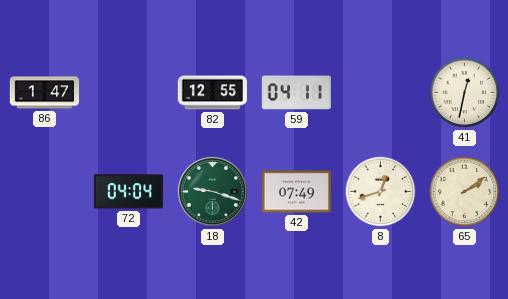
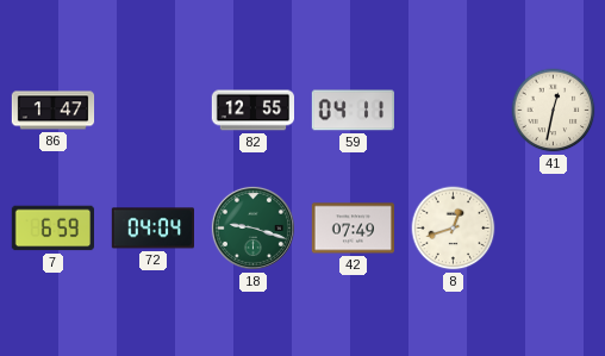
7: none -> 6:59
65: 2:09 -> none
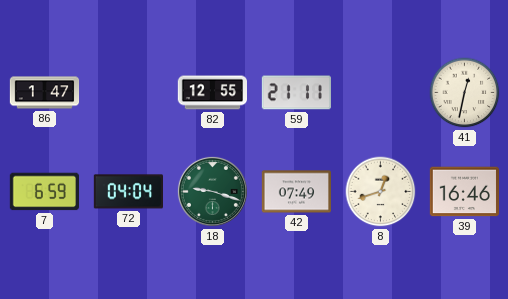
59: 04:11 -> 21:11
39: none -> 16:46
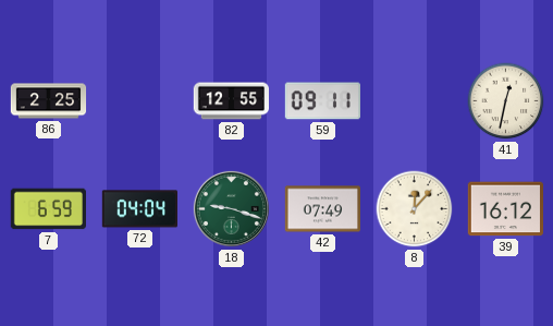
86: 1:47 -> 2:25
59: 21:11 -> 09:11
8: 12:42 -> 12:07
39: 16:46 -> 16:12
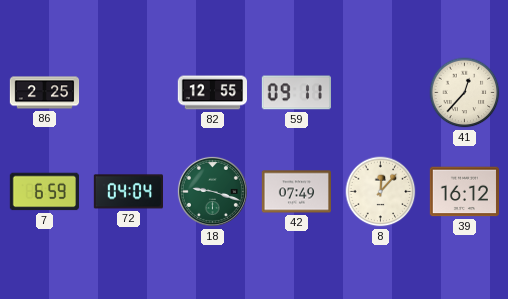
41: 12:32 -> 12:37
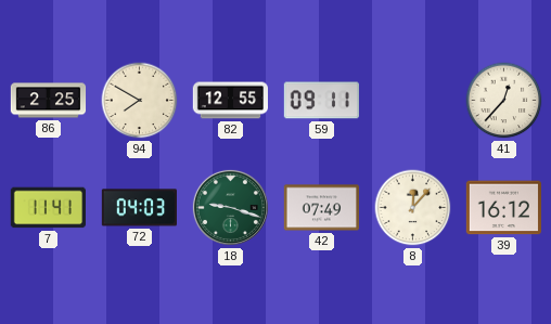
94: none -> 7:50
7: 6:59 -> 11:41
72: 04:04 -> 04:03
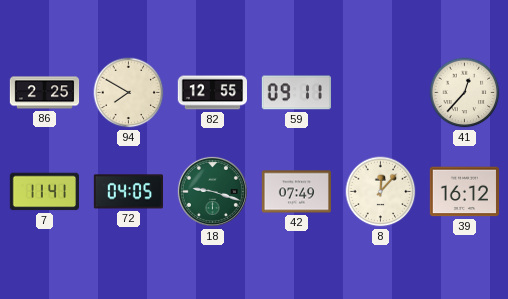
72: 04:03 -> 04:05
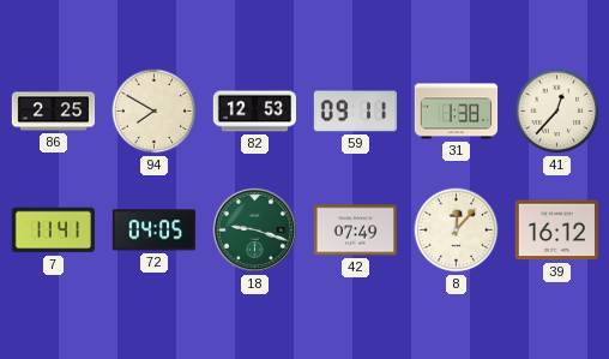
82: 12:55 -> 12:53
31: none -> 1:38
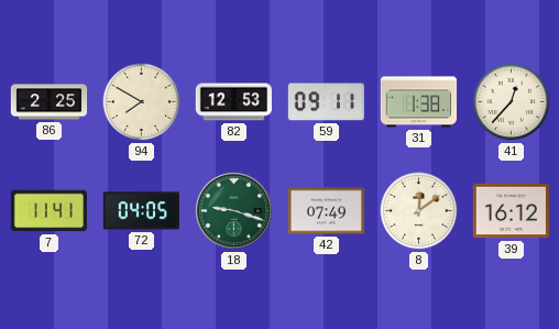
8: 12:07 -> 12:09
